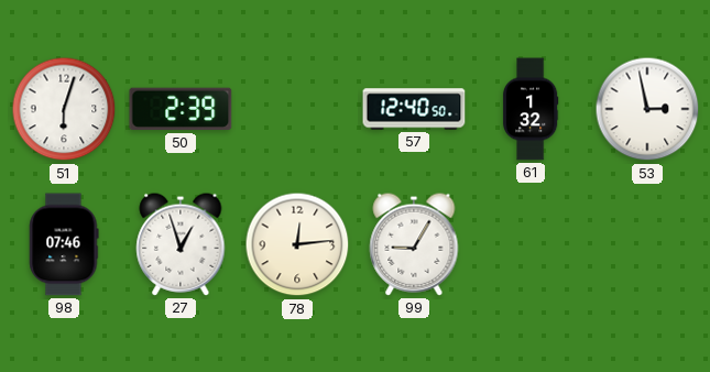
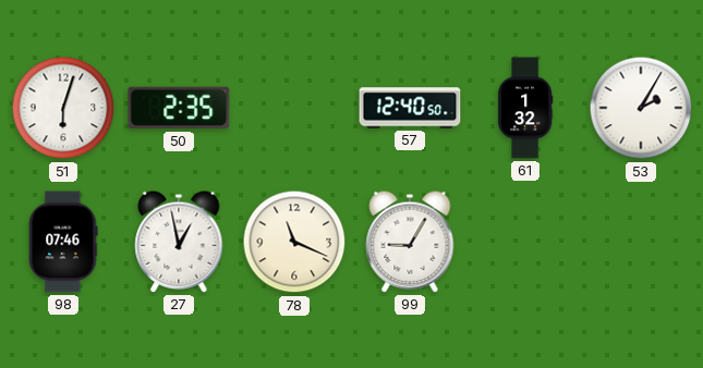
50: 2:39 -> 2:35
53: 2:58 -> 2:05
27: 12:57 -> 12:58
78: 12:14 -> 11:19
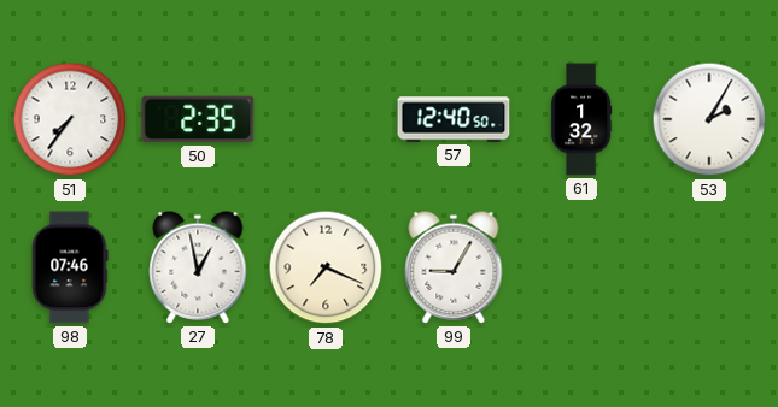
51: 6:03 -> 7:36
78: 11:19 -> 7:19
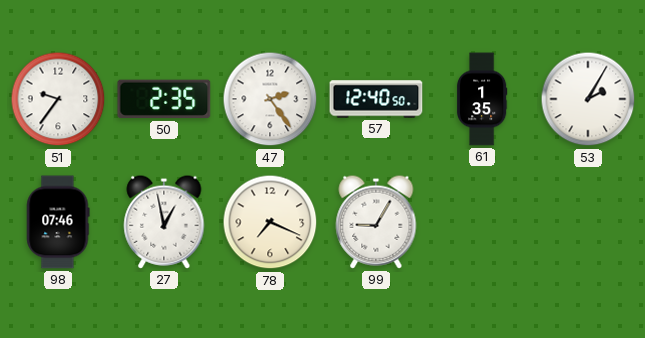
51: 7:36 -> 9:36
47: none -> 2:24
61: 1:32 -> 1:35
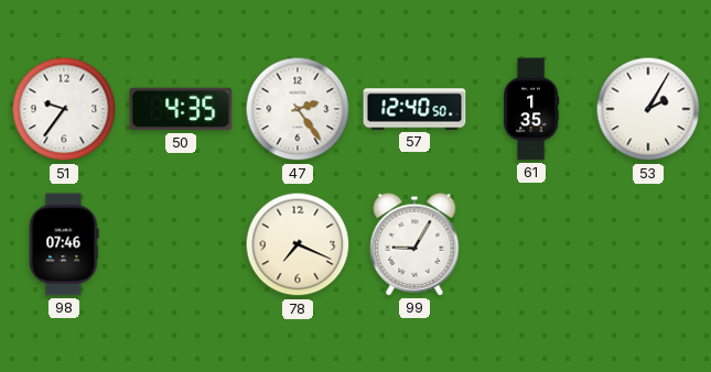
50: 2:35 -> 4:35
27: 12:58 -> none
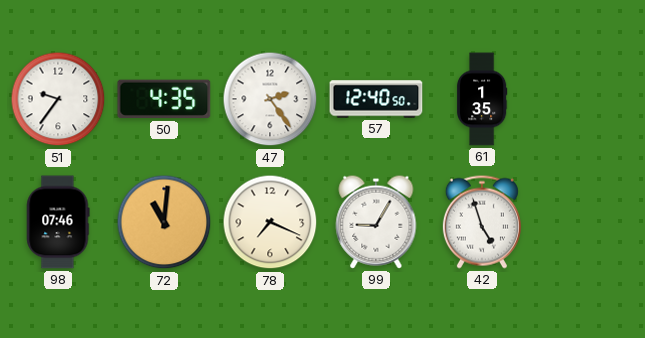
53: 2:05 -> none
72: none -> 11:01
42: none -> 4:57
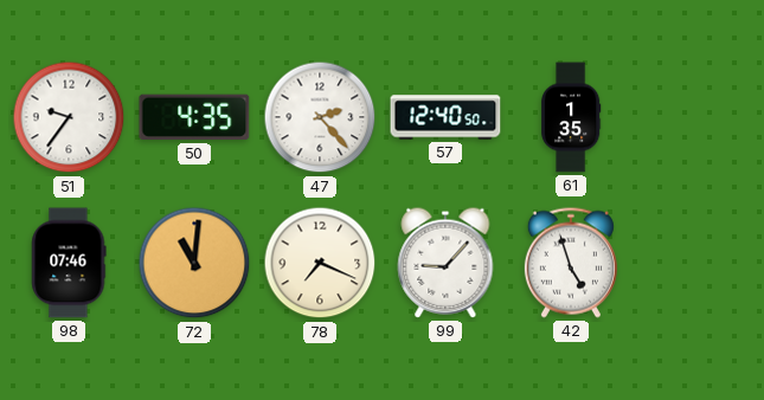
47: 2:24 -> 2:23
99: 9:05 -> 9:07
